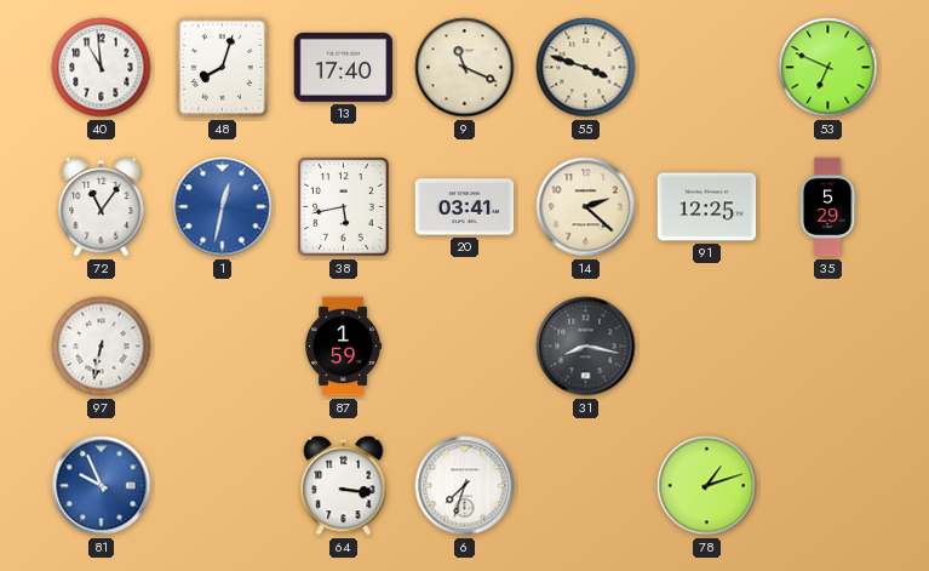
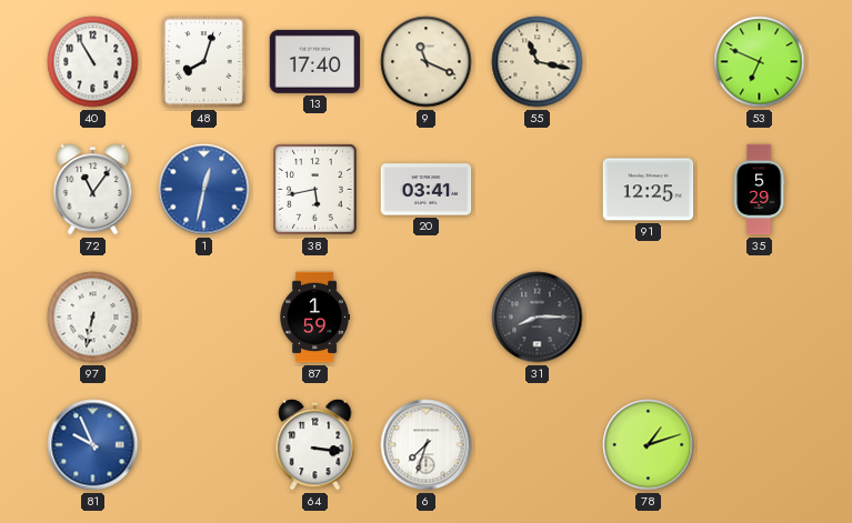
40: 10:59 -> 10:55
55: 3:48 -> 11:17
14: 2:22 -> none
31: 8:17 -> 8:15
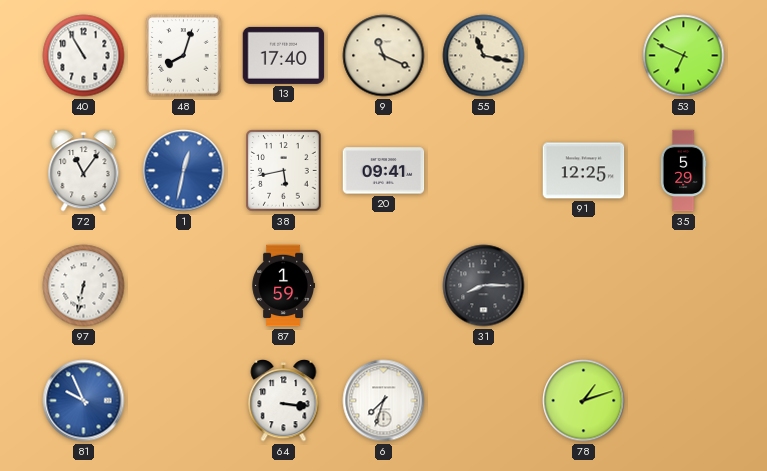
20: 03:41 -> 09:41
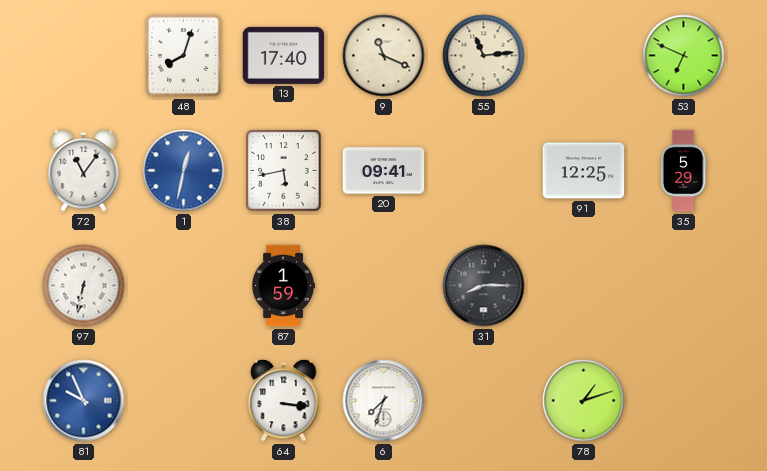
40: 10:55 -> none
55: 11:17 -> 11:14
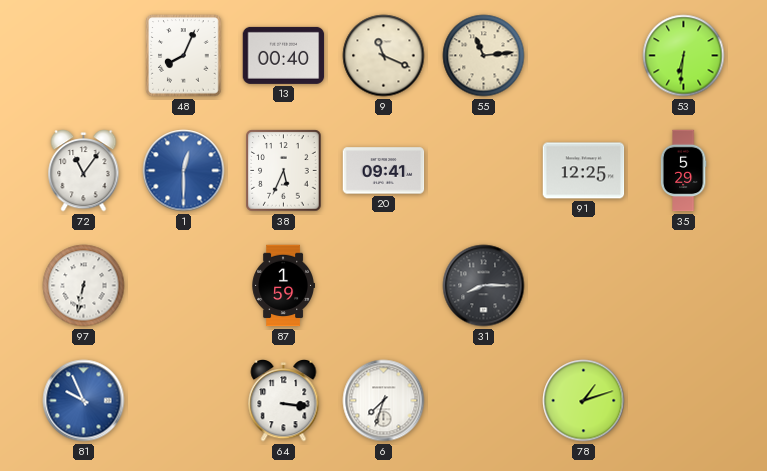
48: 8:03 -> 8:04
13: 17:40 -> 00:40
53: 6:49 -> 6:31
1: 12:32 -> 12:30
38: 5:43 -> 5:34
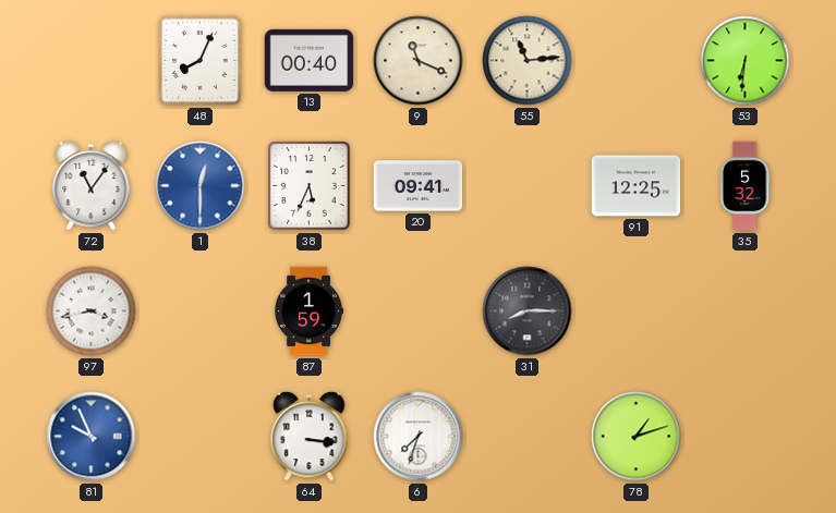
35: 5:29 -> 5:32
97: 6:32 -> 3:43
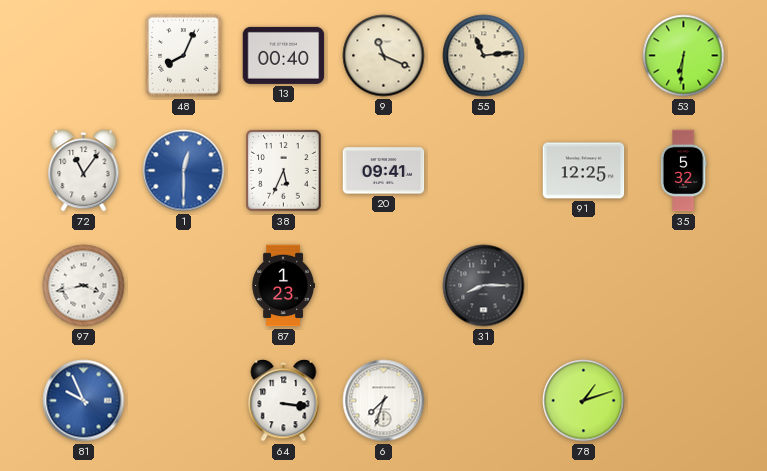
87: 1:59 -> 1:23
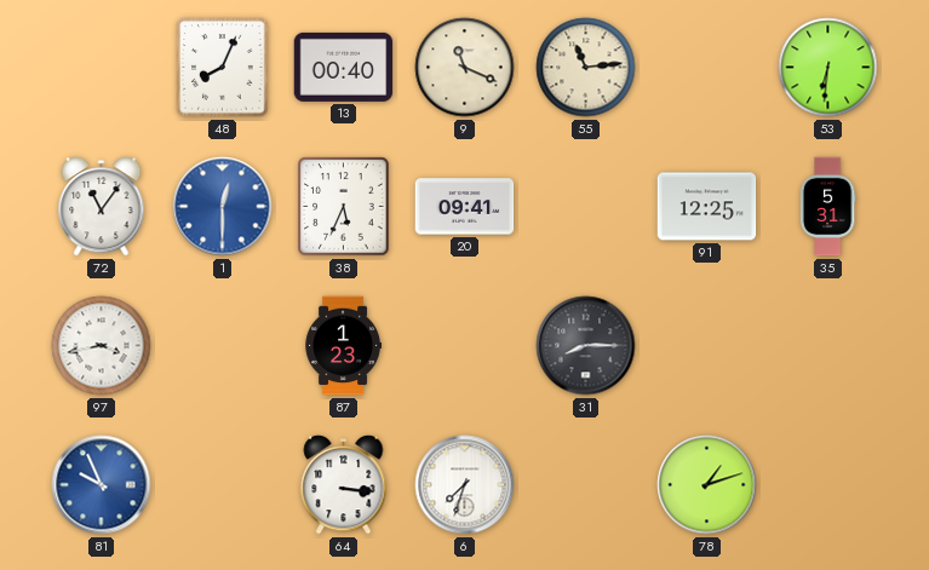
35: 5:32 -> 5:31
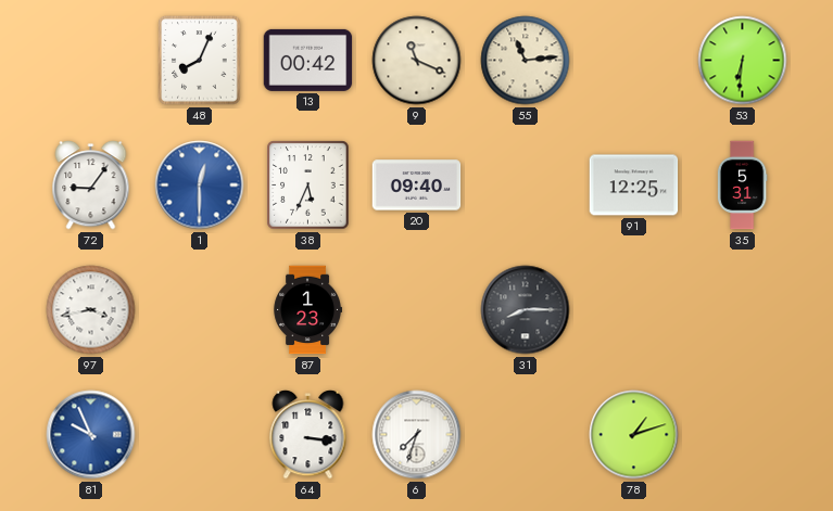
13: 00:40 -> 00:42
72: 11:06 -> 9:06
20: 09:41 -> 09:40
